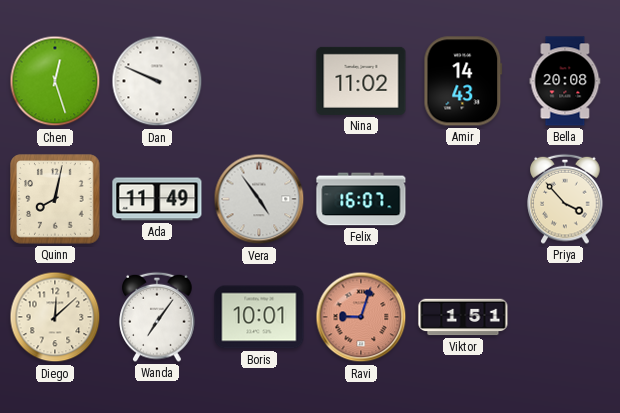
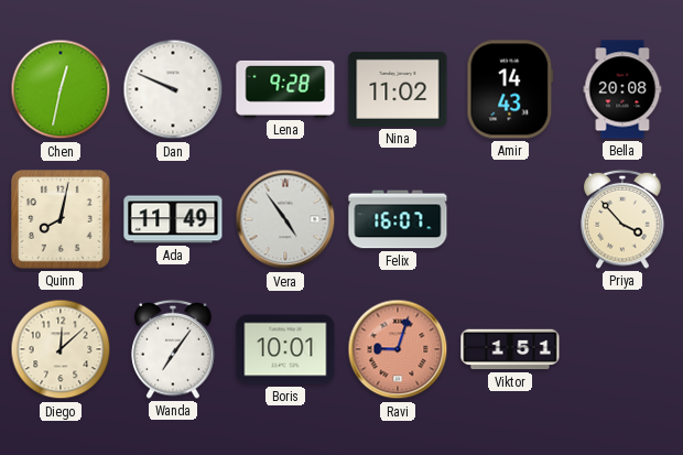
Chen: 12:27 -> 12:32
Lena: none -> 9:28
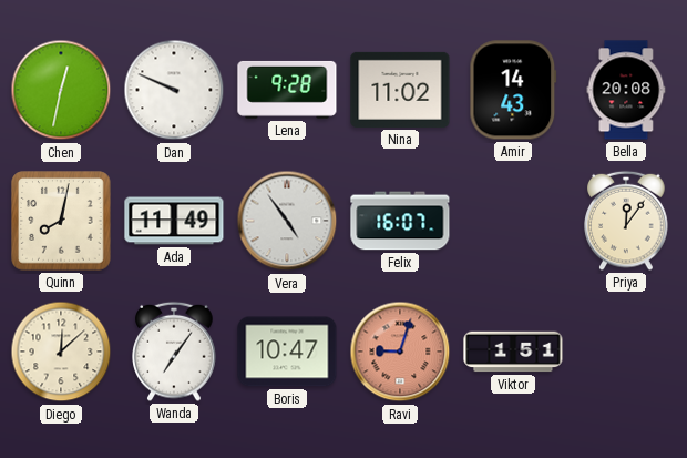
Priya: 3:53 -> 12:06
Boris: 10:01 -> 10:47
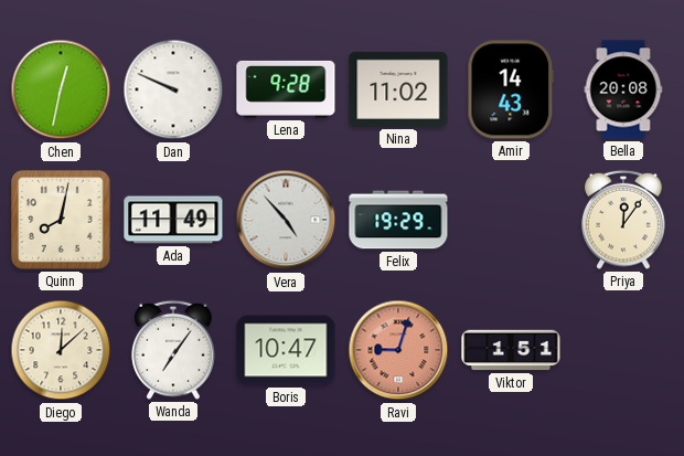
Vera: 4:54 -> 4:53
Felix: 16:07 -> 19:29
